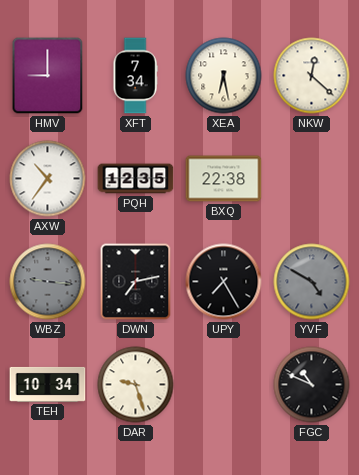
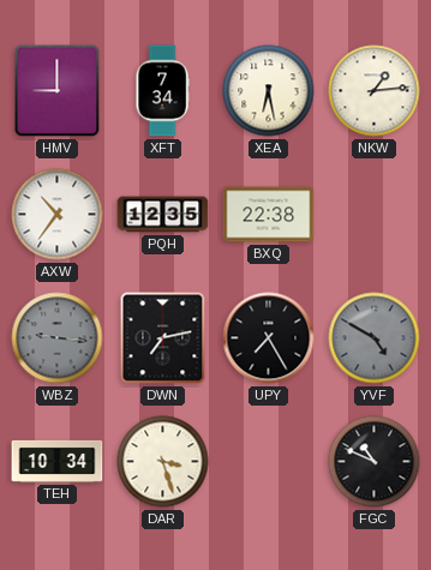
NKW: 12:22 -> 1:14
DAR: 9:27 -> 3:27
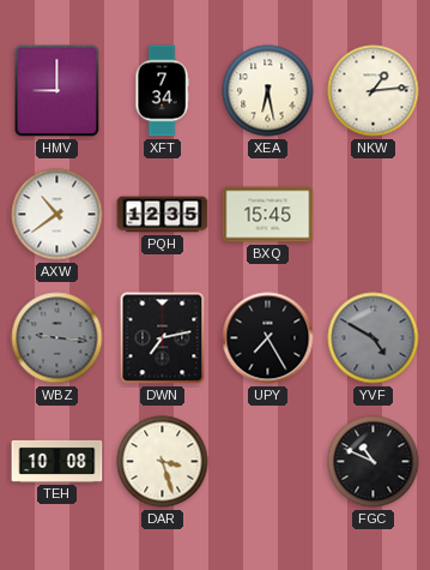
AXW: 10:36 -> 10:39
BXQ: 22:38 -> 15:45
TEH: 10:34 -> 10:08
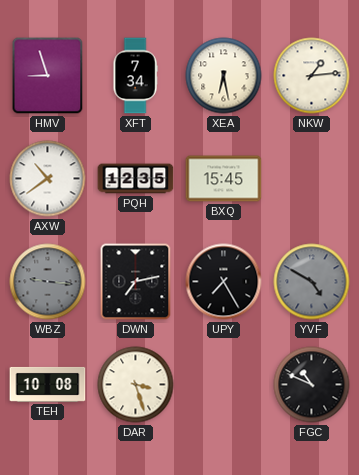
HMV: 9:00 -> 8:57
